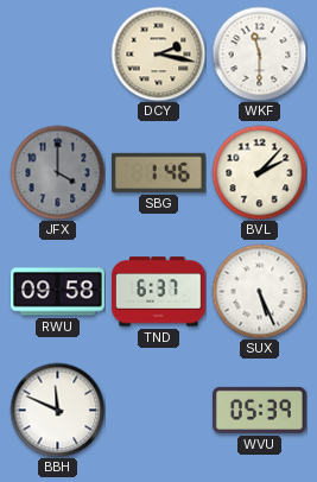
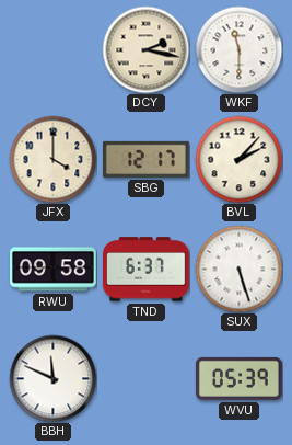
JFX dial: grey -> cream
SBG: 1:46 -> 12:17
SUX: 5:26 -> 5:27
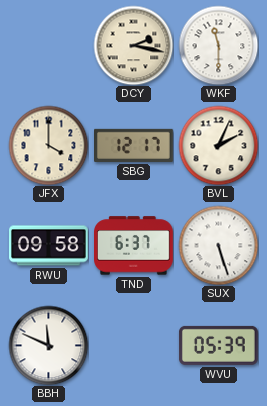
BVL: 2:07 -> 2:04
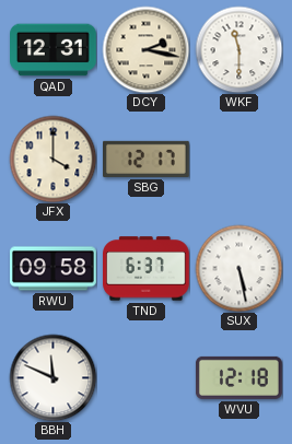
QAD: none -> 12:31
BVL: 2:04 -> none
SUX: 5:27 -> 5:28
WVU: 05:39 -> 12:18
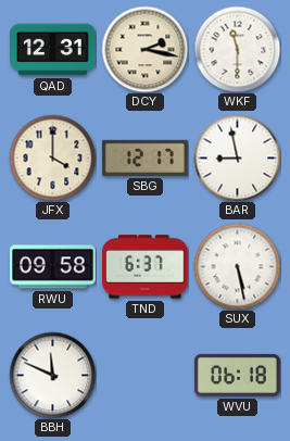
BAR: none -> 8:58
WVU: 12:18 -> 06:18
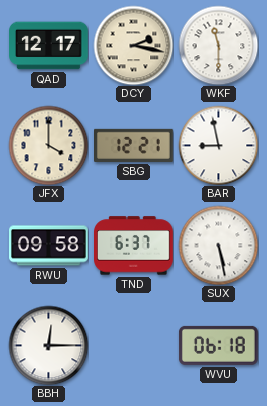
QAD: 12:31 -> 12:17
SBG: 12:17 -> 12:21
BBH: 11:49 -> 12:15
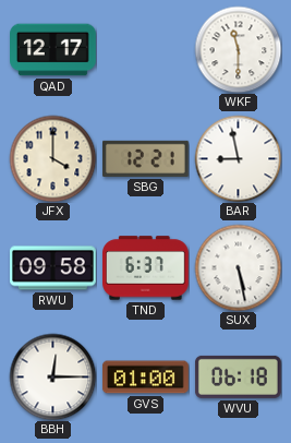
DCY: 2:17 -> none
GVS: none -> 01:00
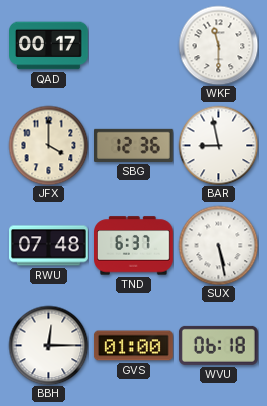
QAD: 12:17 -> 00:17
SBG: 12:21 -> 12:36
RWU: 09:58 -> 07:48
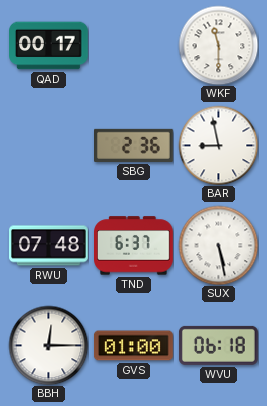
JFX: 4:00 -> none
SBG: 12:36 -> 2:36
